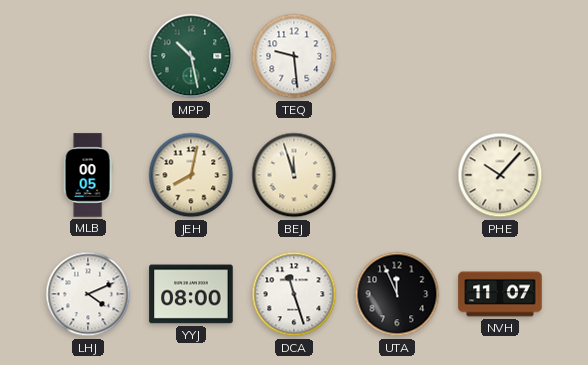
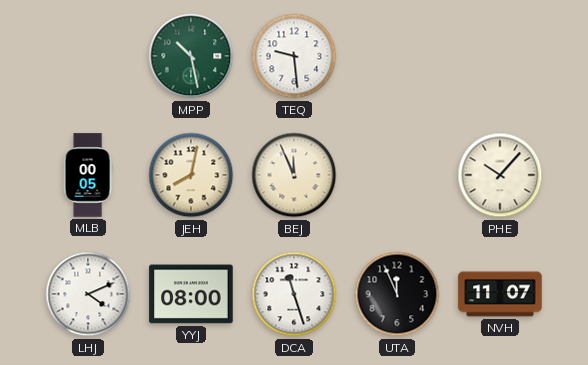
BEJ: 11:57 -> 11:56
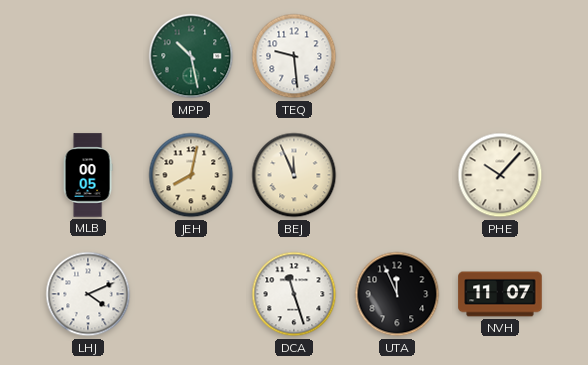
YYJ: 08:00 -> none
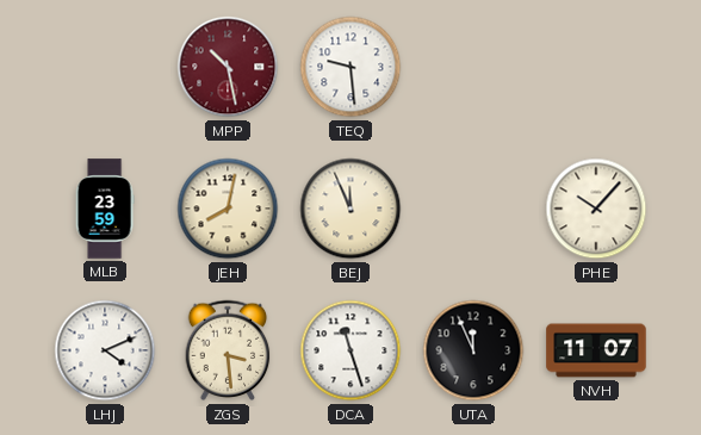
MPP dial: green -> burgundy
MLB: 00:05 -> 23:59
ZGS: none -> 3:29
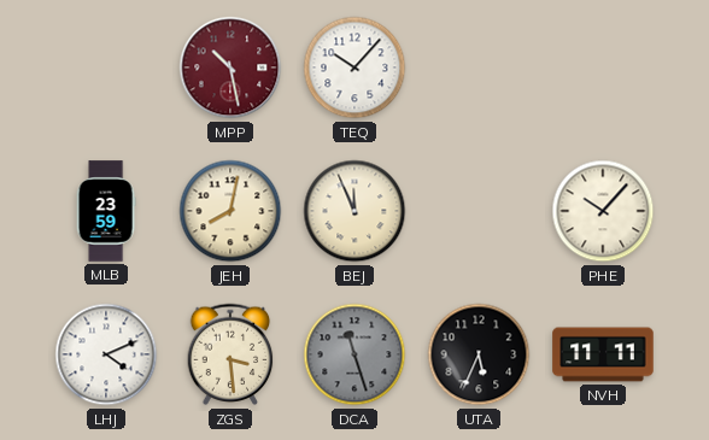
TEQ: 9:29 -> 10:07
DCA dial: white -> grey
UTA: 11:56 -> 5:34
NVH: 11:07 -> 11:11
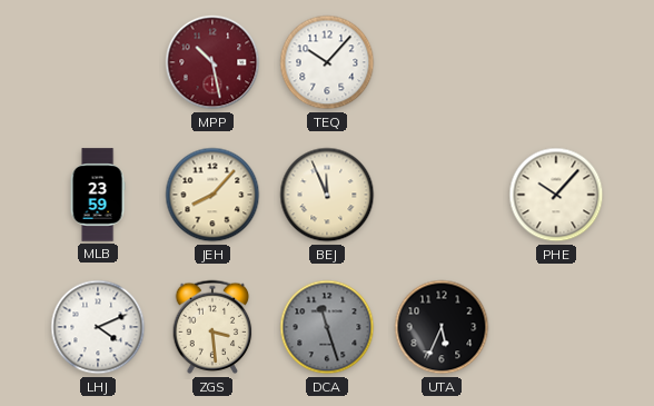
JEH: 8:02 -> 8:07
NVH: 11:11 -> none
